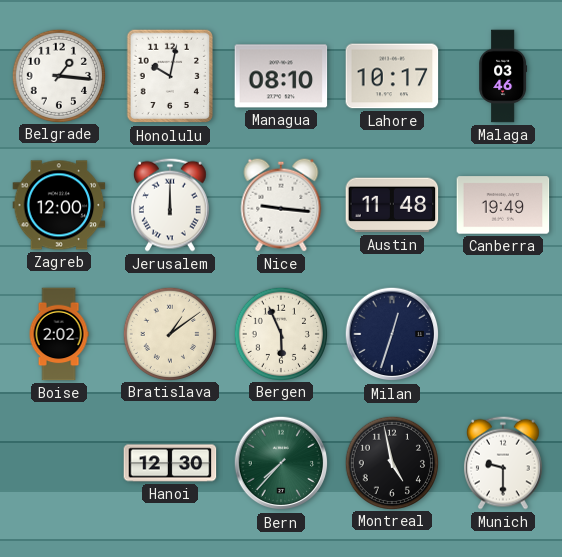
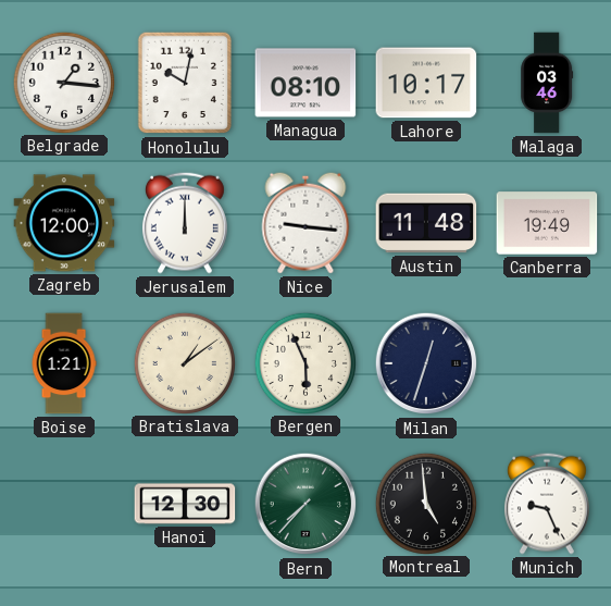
Boise: 2:02 -> 1:21
Montreal: 4:58 -> 4:59
Munich: 9:30 -> 9:26
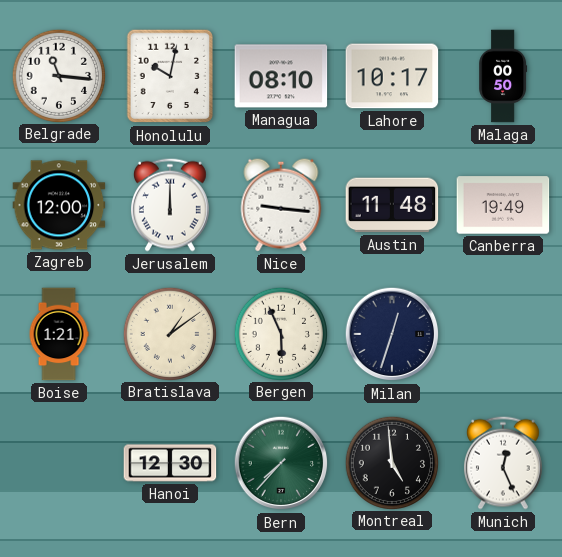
Belgrade: 1:16 -> 11:16
Malaga: 03:46 -> 00:50
Munich: 9:26 -> 12:26
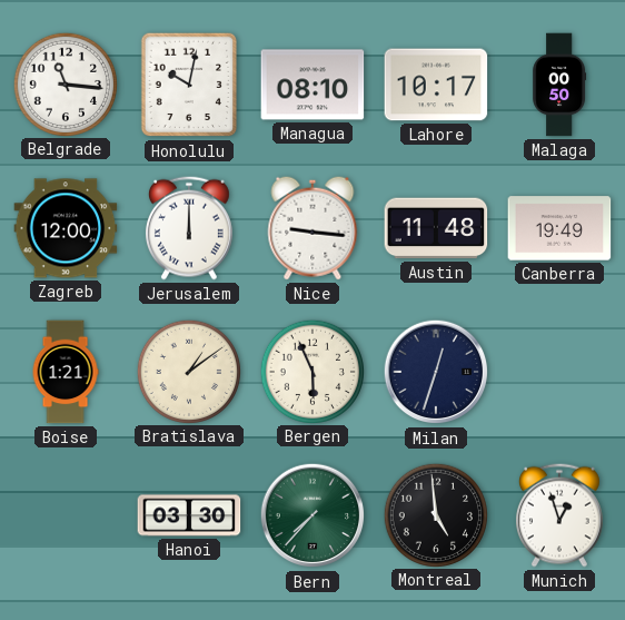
Hanoi: 12:30 -> 03:30
Munich: 12:26 -> 12:57
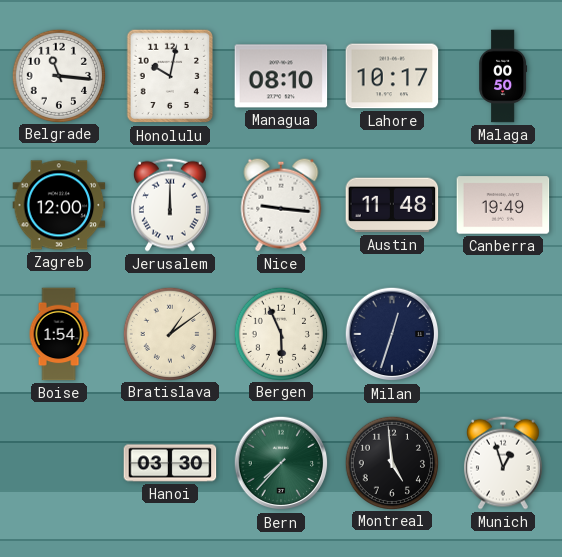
Boise: 1:21 -> 1:54
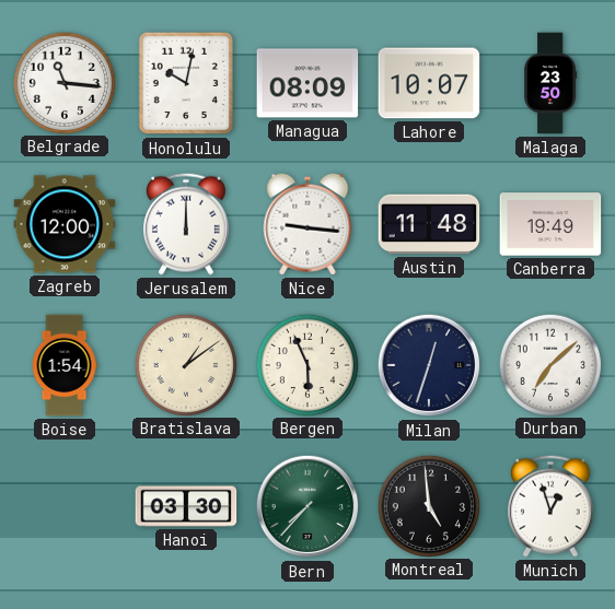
Managua: 08:10 -> 08:09
Lahore: 10:17 -> 10:07
Malaga: 00:50 -> 23:50
Durban: none -> 7:08
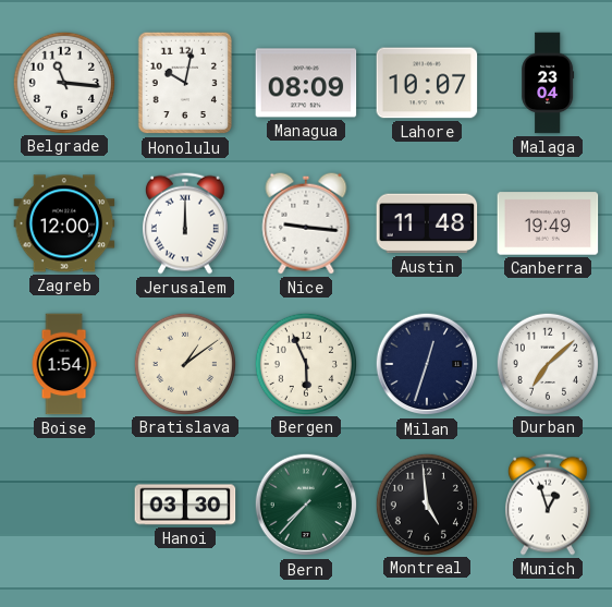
Malaga: 23:50 -> 23:04
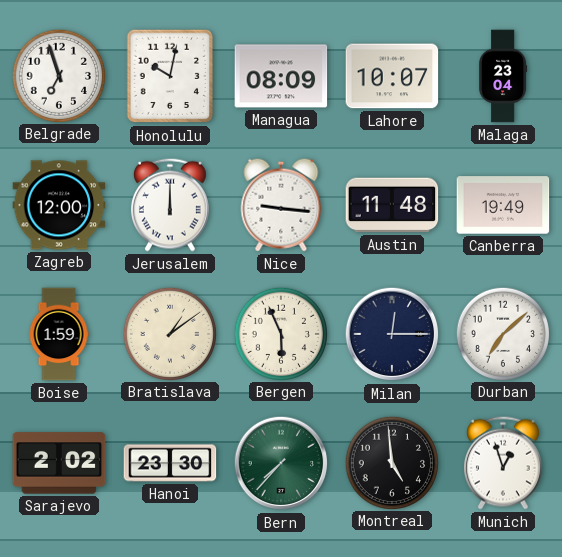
Belgrade: 11:16 -> 6:57
Boise: 1:54 -> 1:59
Milan: 12:33 -> 12:15
Sarajevo: none -> 2:02
Hanoi: 03:30 -> 23:30
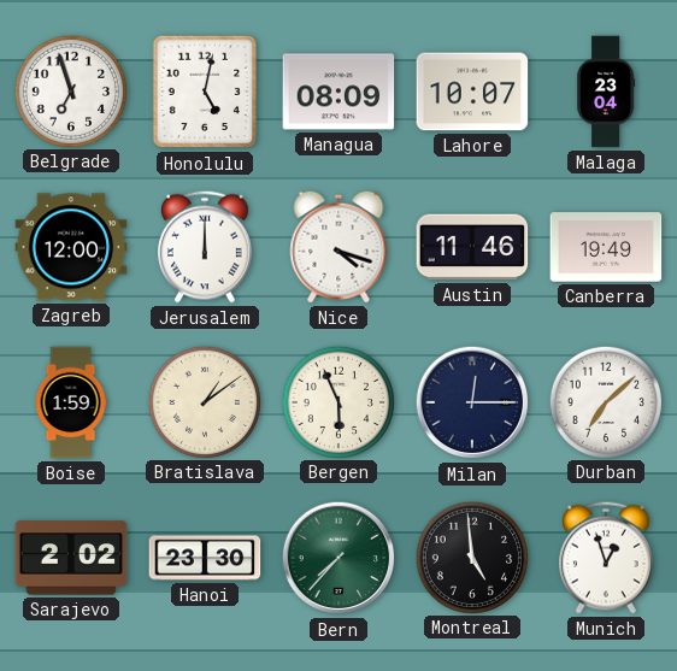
Honolulu: 10:02 -> 5:02
Nice: 9:16 -> 4:18
Austin: 11:48 -> 11:46
